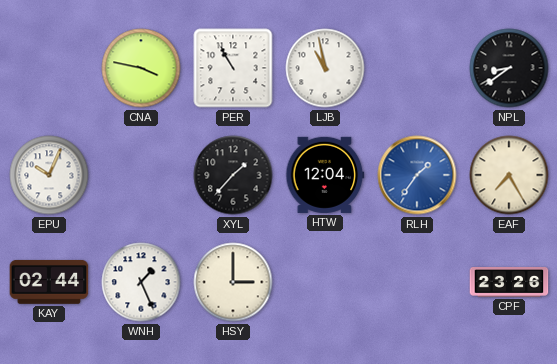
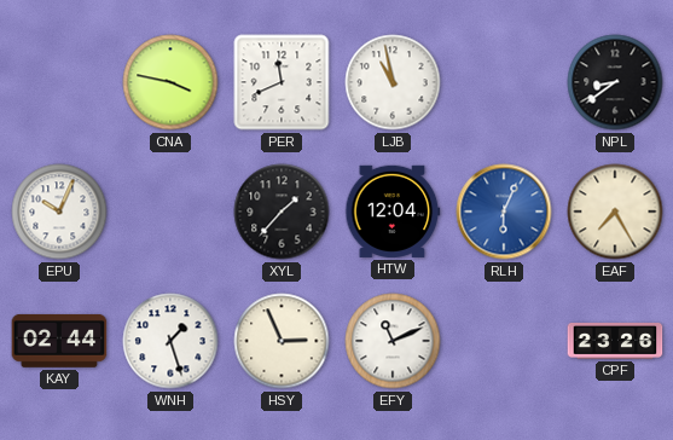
PER: 10:55 -> 11:41
RLH: 1:36 -> 6:04
WNH: 1:26 -> 1:27
HSY: 3:00 -> 2:56
EFY: none -> 11:11
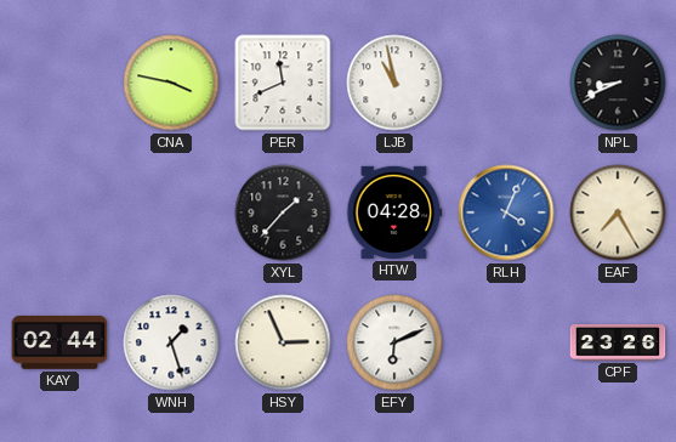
NPL: 8:39 -> 8:41
EPU: 10:04 -> none
HTW: 12:04 -> 04:28
RLH: 6:04 -> 4:04
EFY: 11:11 -> 6:11
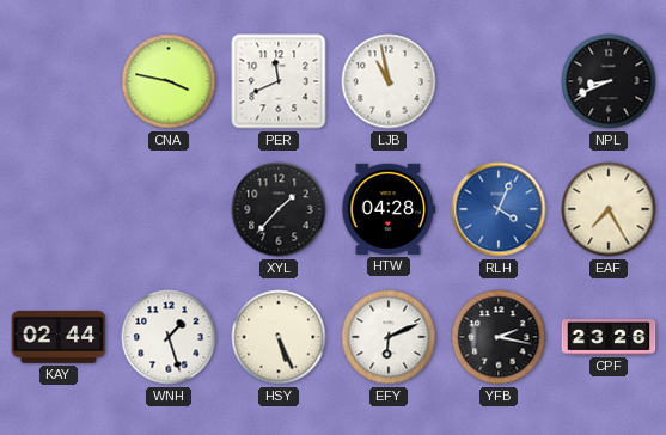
HSY: 2:56 -> 5:26
YFB: none -> 2:17
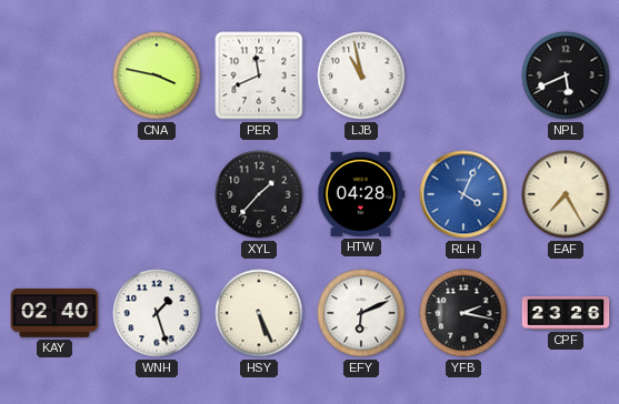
NPL: 8:41 -> 5:41
KAY: 02:44 -> 02:40
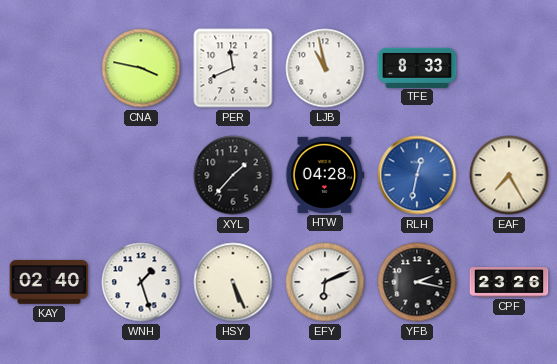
TFE: none -> 8:33
NPL: 5:41 -> none
RLH: 4:04 -> 12:32
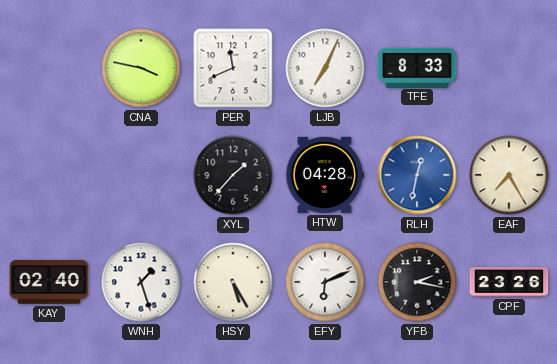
LJB: 10:58 -> 7:04
HSY: 5:26 -> 5:25
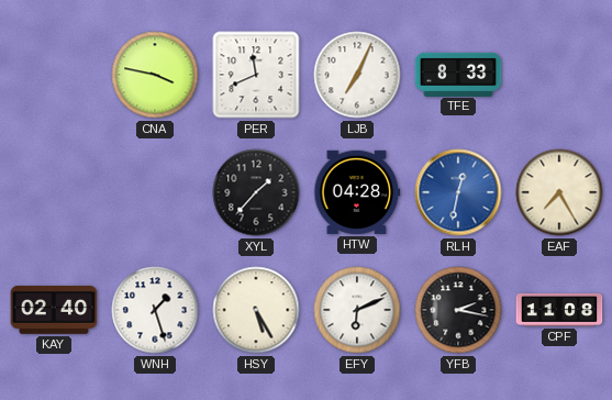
CPF: 23:26 -> 11:08
